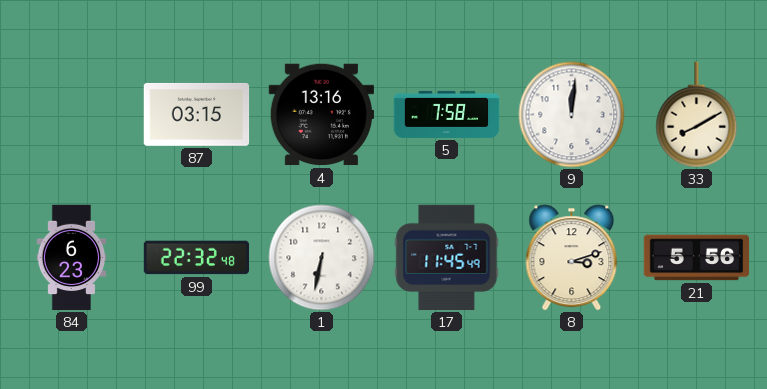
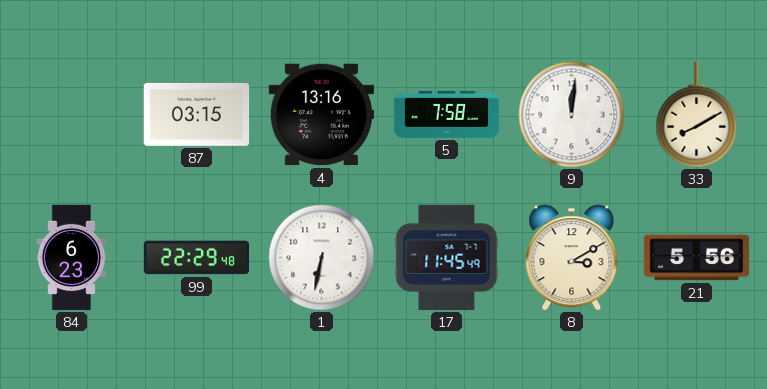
99: 22:32 -> 22:29
8: 3:12 -> 3:10
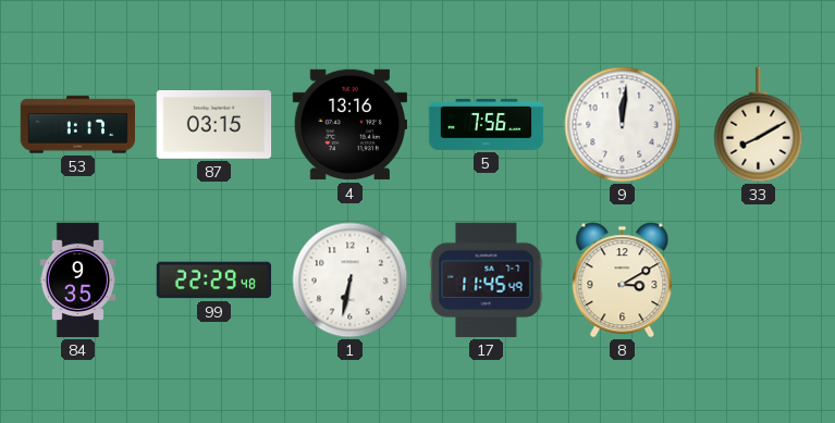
53: none -> 1:17
5: 7:58 -> 7:56
84: 6:23 -> 9:35
21: 5:56 -> none
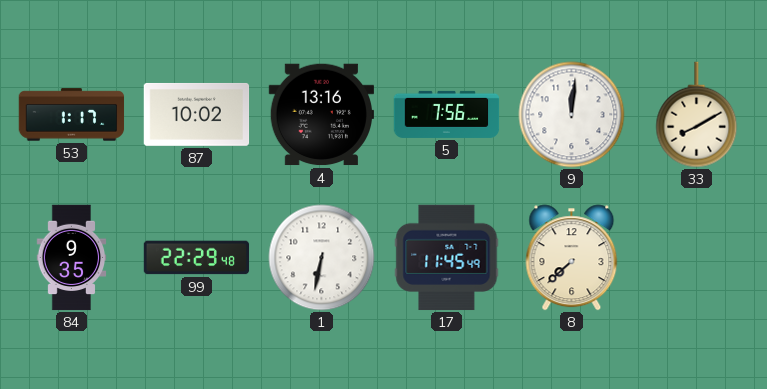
87: 03:15 -> 10:02
8: 3:10 -> 7:38
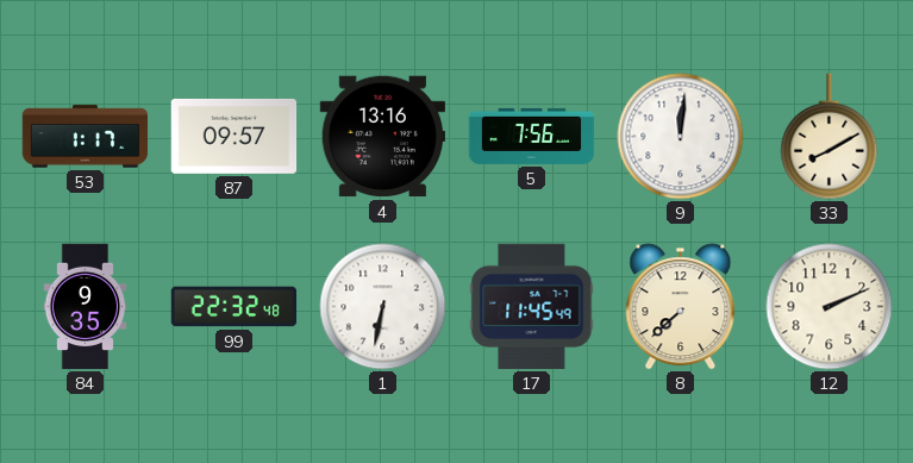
87: 10:02 -> 09:57
99: 22:29 -> 22:32
12: none -> 2:11
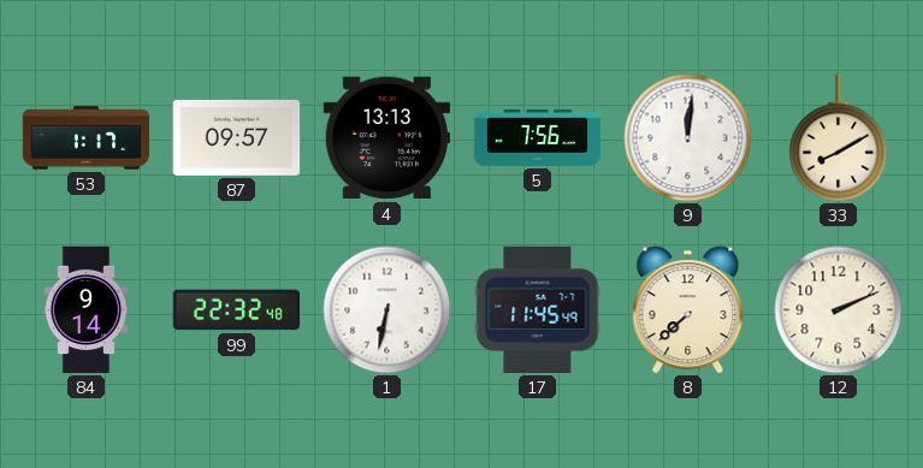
4: 13:16 -> 13:13
84: 9:35 -> 9:14
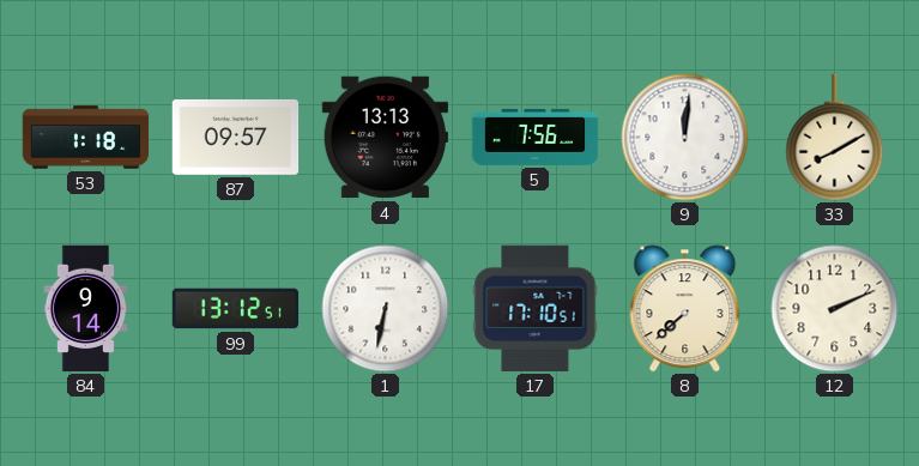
53: 1:17 -> 1:18
99: 22:32 -> 13:12
17: 11:45 -> 17:10
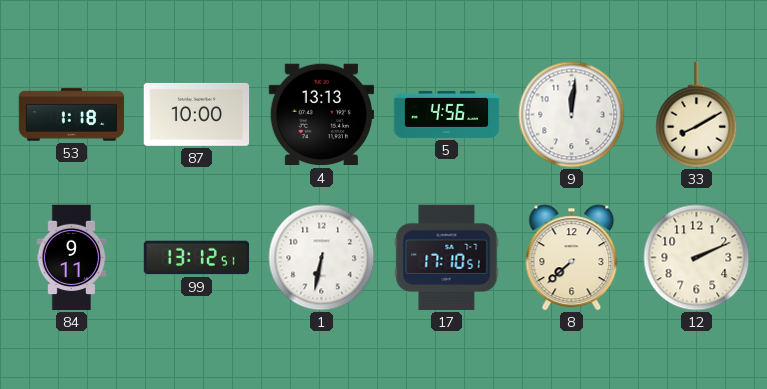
87: 09:57 -> 10:00
5: 7:56 -> 4:56
84: 9:14 -> 9:11
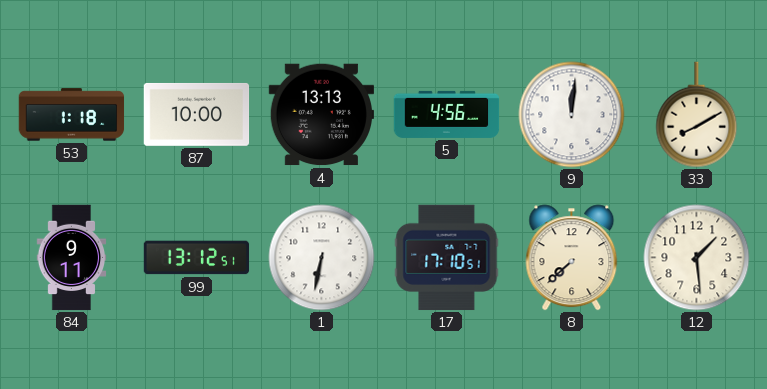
12: 2:11 -> 1:29
